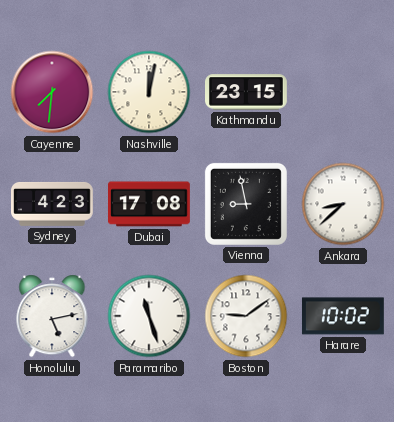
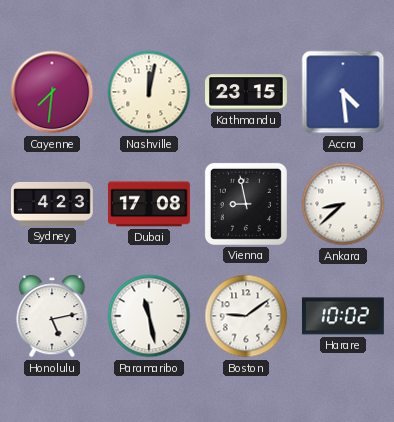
Accra: none -> 4:29
Paramaribo: 11:27 -> 11:28
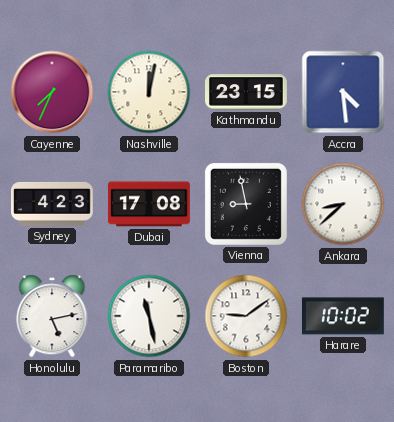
Cayenne: 7:31 -> 7:34
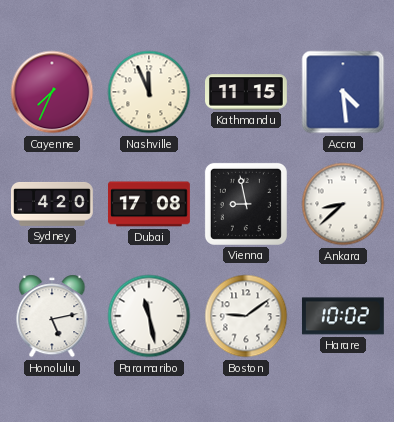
Nashville: 12:02 -> 11:56
Kathmandu: 23:15 -> 11:15
Sydney: 4:23 -> 4:20
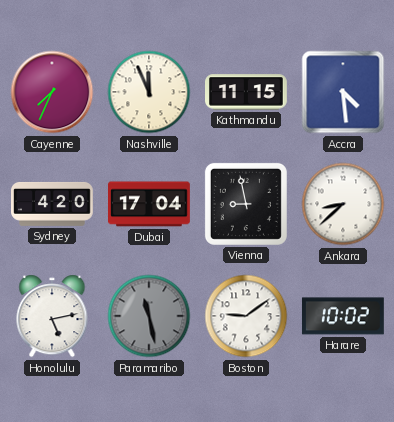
Dubai: 17:08 -> 17:04
Paramaribo dial: white -> grey
